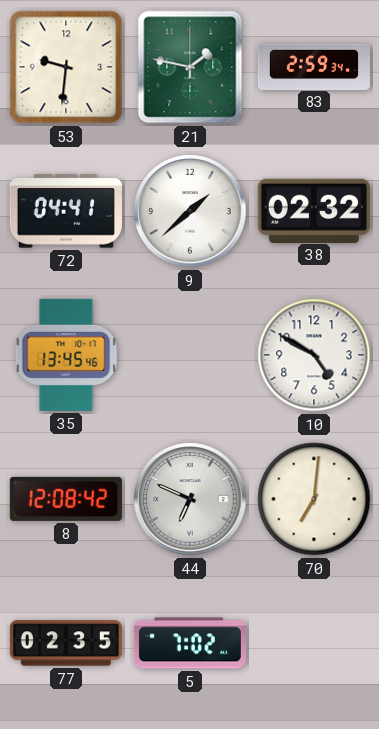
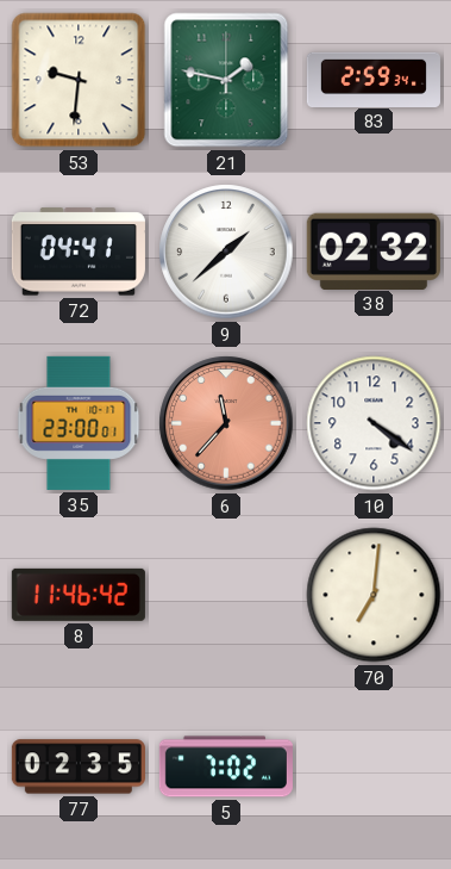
35: 13:45 -> 23:00
6: none -> 11:37
10: 4:50 -> 4:21
8: 12:08 -> 11:46
44: 6:49 -> none
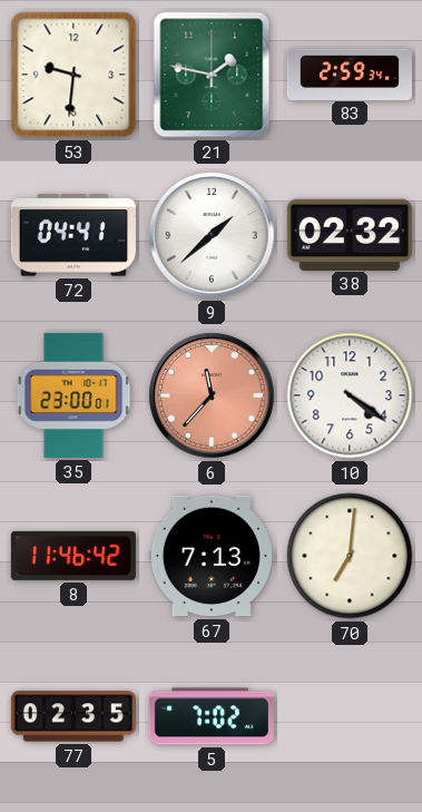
67: none -> 7:13
